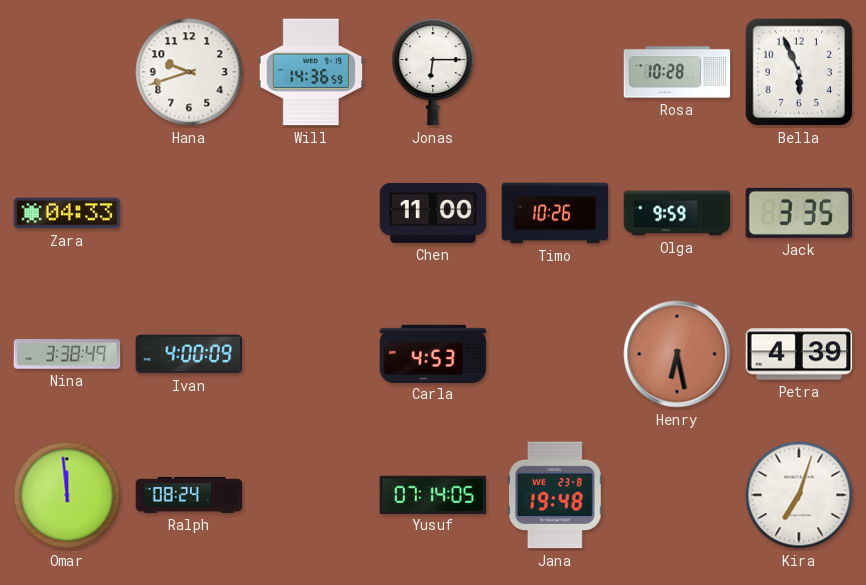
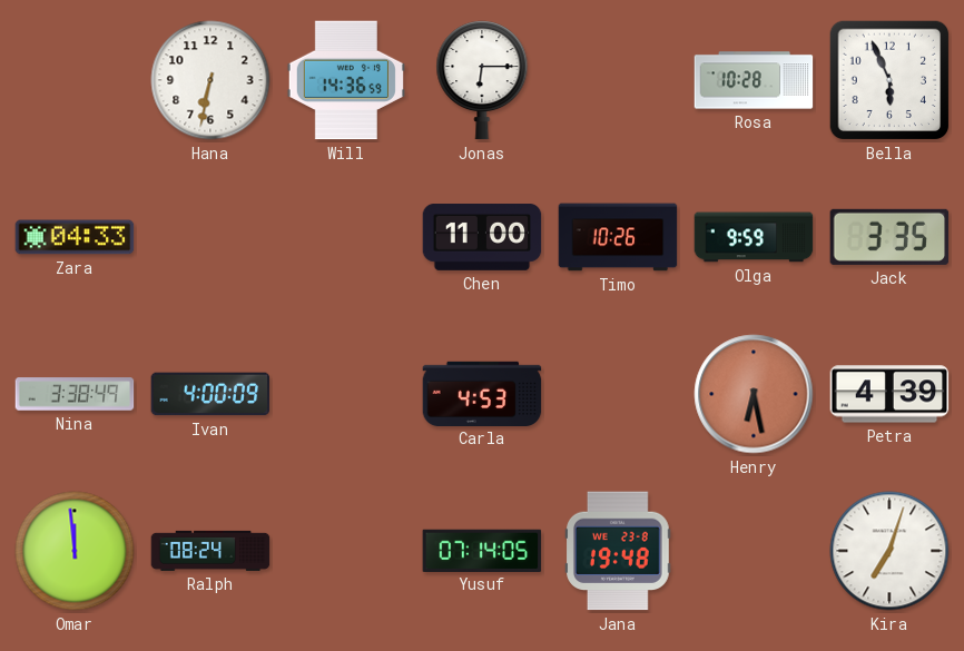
Hana: 9:42 -> 6:32
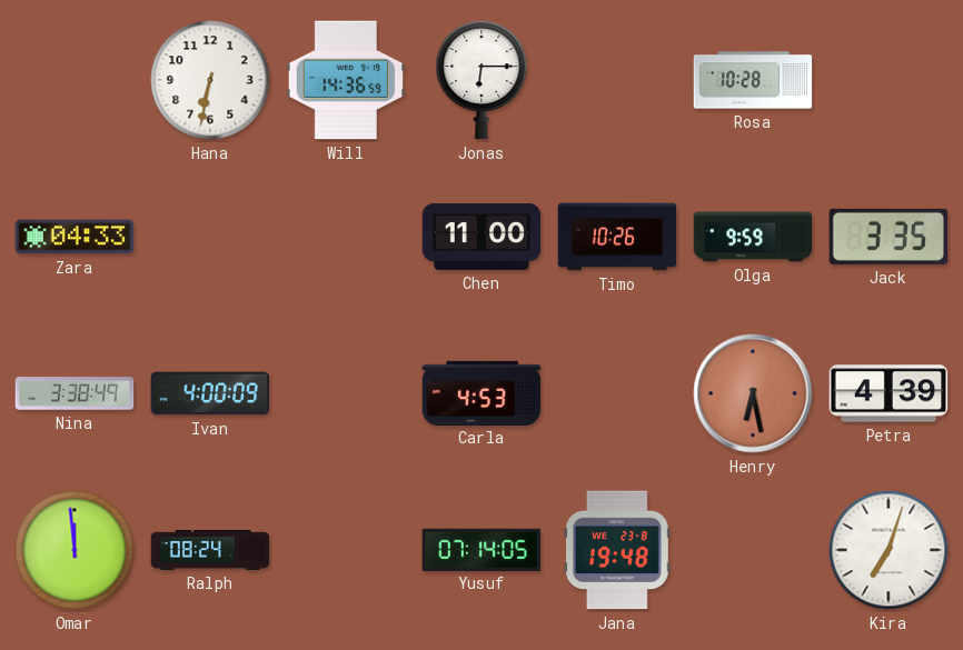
Bella: 5:56 -> none
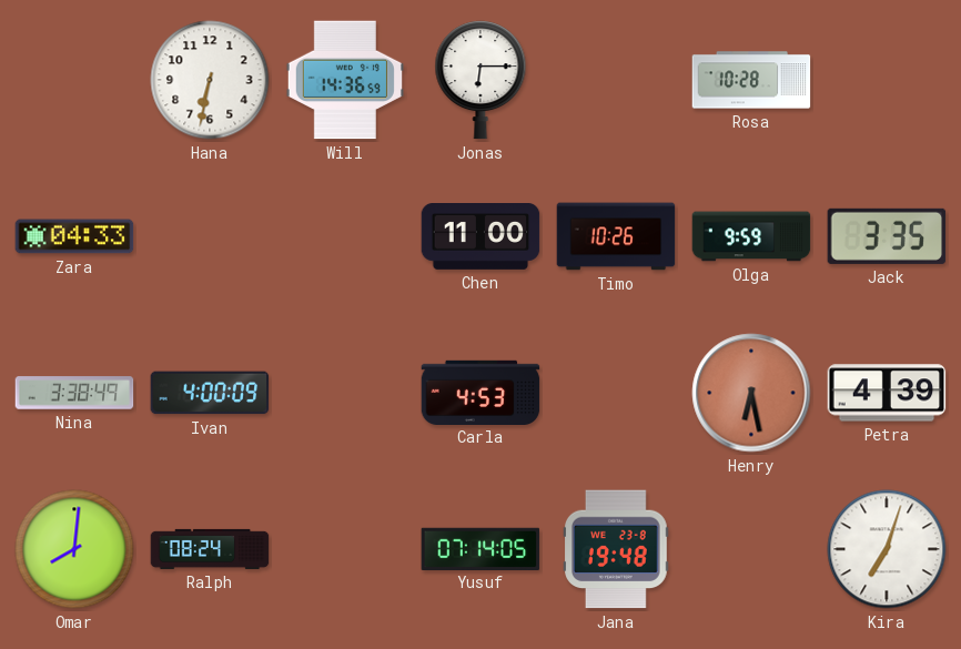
Omar: 11:59 -> 8:01
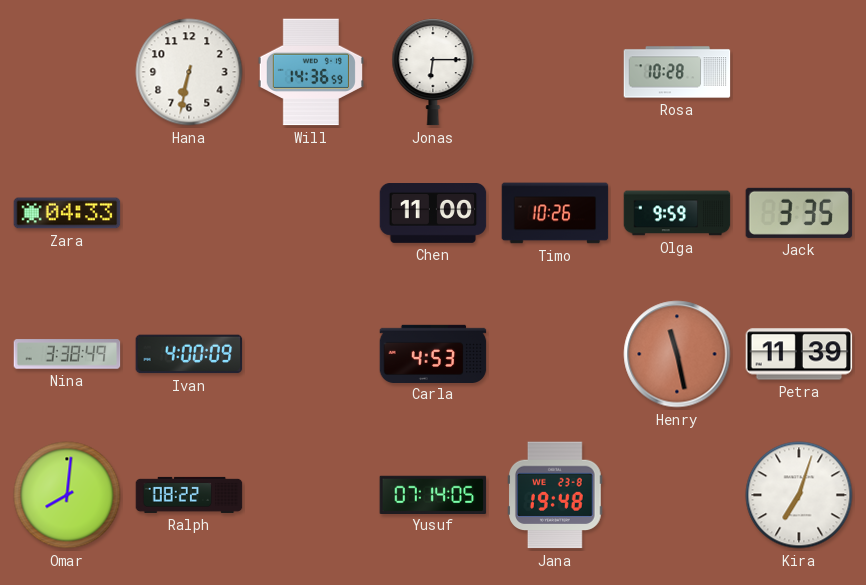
Henry: 6:28 -> 11:28
Petra: 4:39 -> 11:39
Ralph: 08:24 -> 08:22
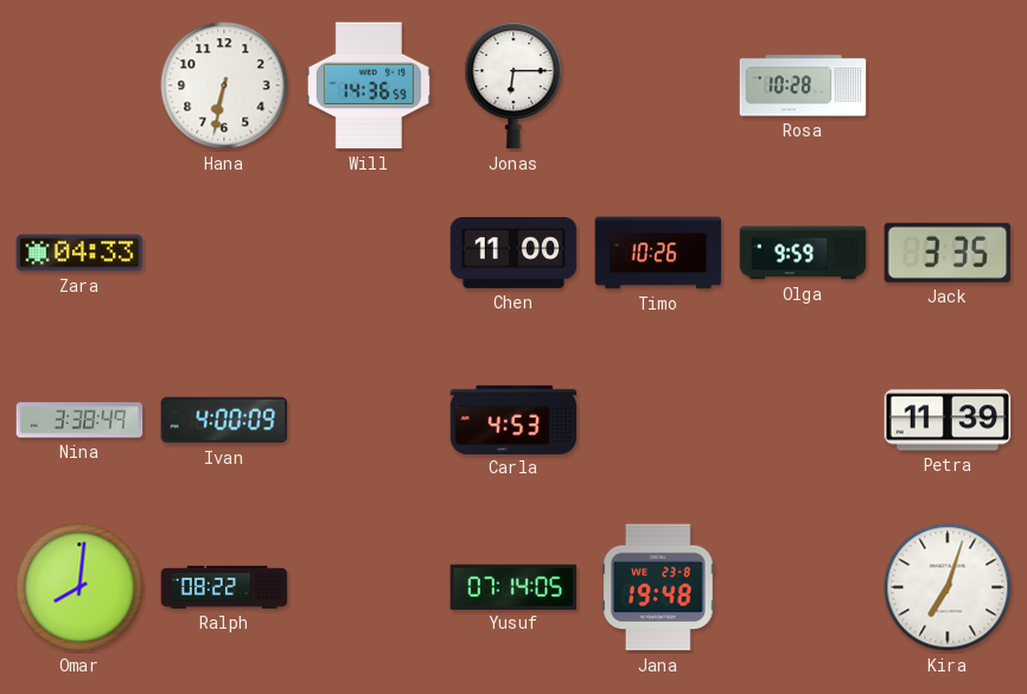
Henry: 11:28 -> none
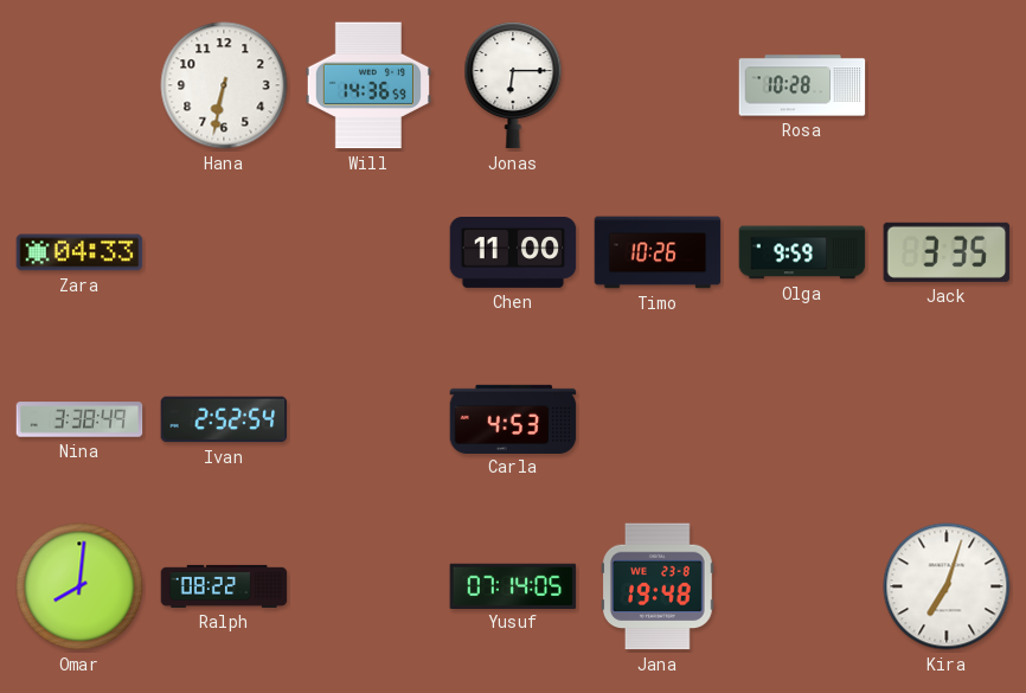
Ivan: 4:00 -> 2:52
Petra: 11:39 -> none
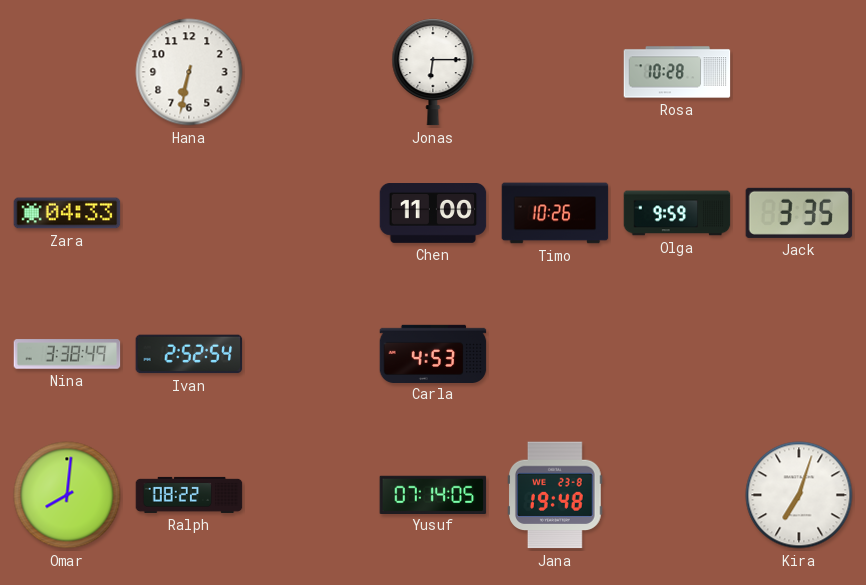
Will: 14:36 -> none
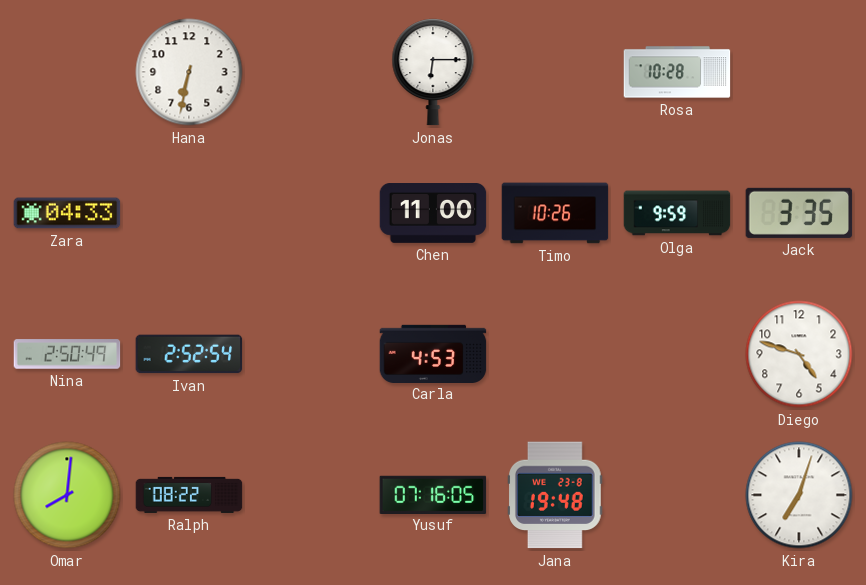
Nina: 3:38 -> 2:50
Diego: none -> 4:48
Yusuf: 07:14 -> 07:16
